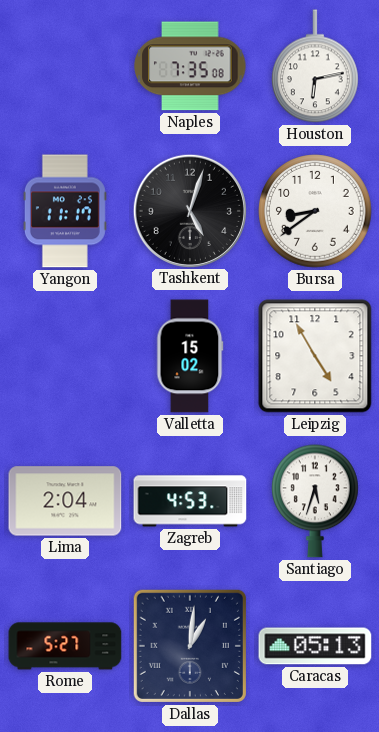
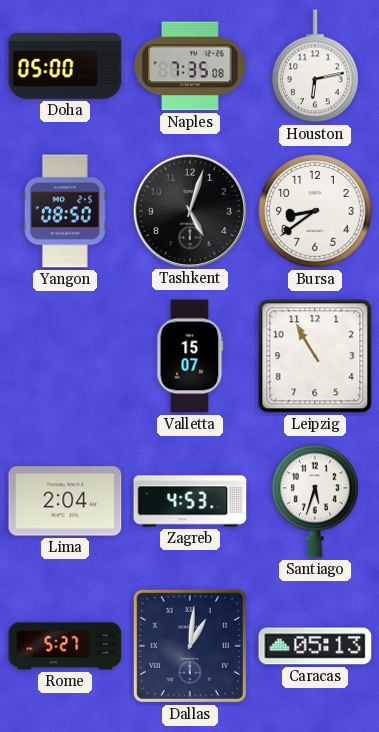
Doha: none -> 05:00
Yangon: 11:17 -> 08:50
Valletta: 15:02 -> 15:07
Leipzig: 4:55 -> 10:55
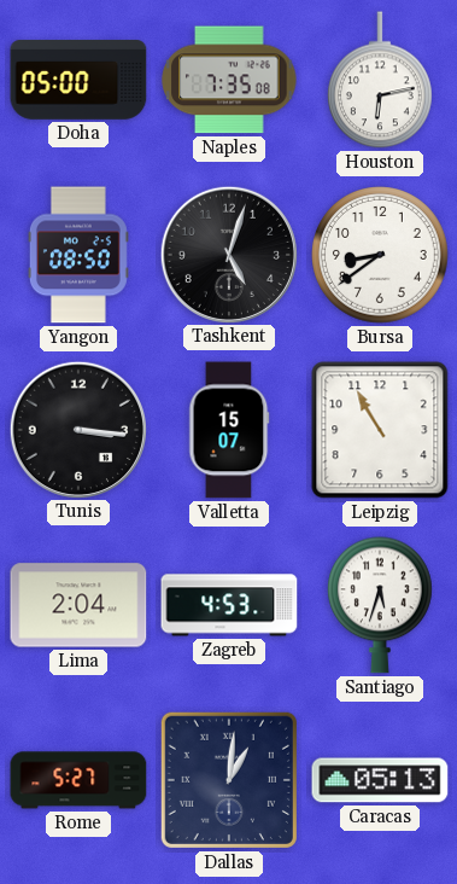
Tunis: none -> 3:16
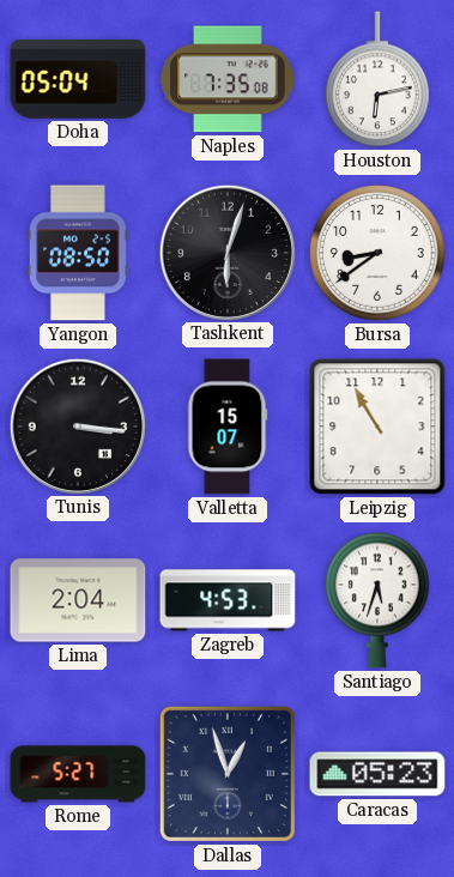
Doha: 05:00 -> 05:04
Tashkent: 5:03 -> 6:03
Dallas: 1:01 -> 12:57
Caracas: 05:13 -> 05:23
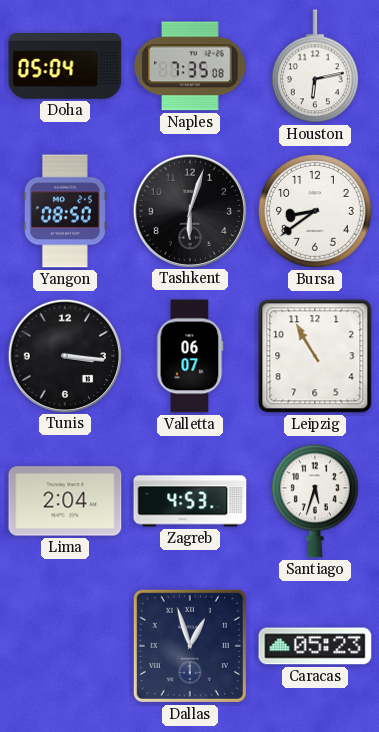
Valletta: 15:07 -> 06:07
Rome: 5:27 -> none
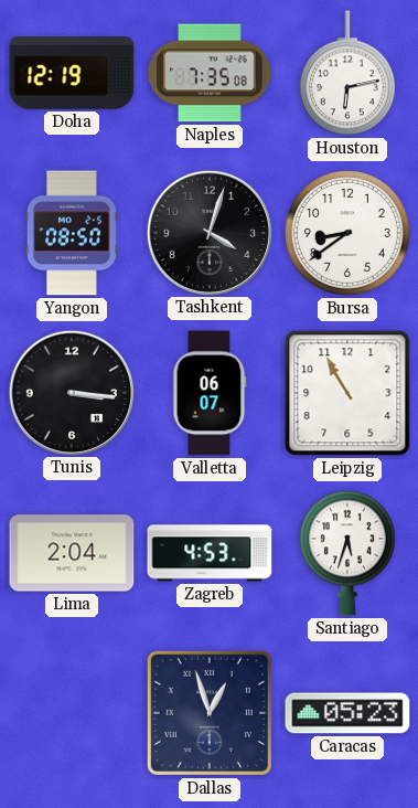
Doha: 05:04 -> 12:19
Tashkent: 6:03 -> 4:03
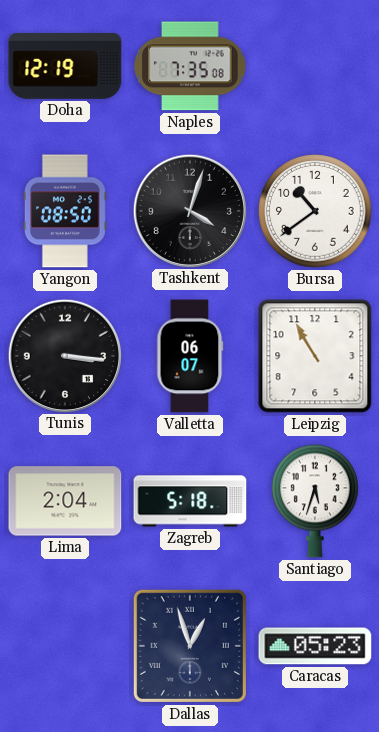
Houston: 6:13 -> none
Bursa: 8:39 -> 10:39
Zagreb: 4:53 -> 5:18
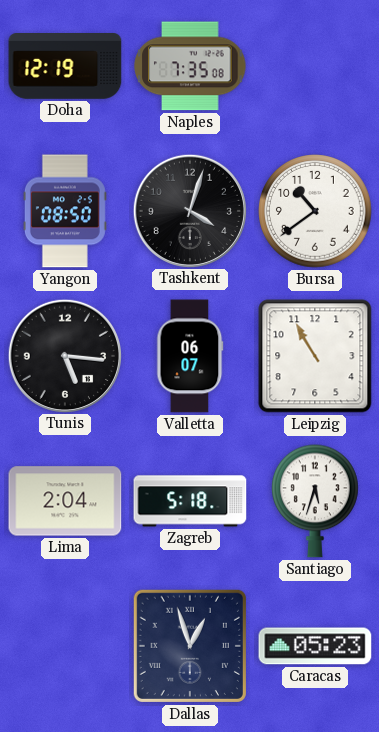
Tunis: 3:16 -> 5:16
